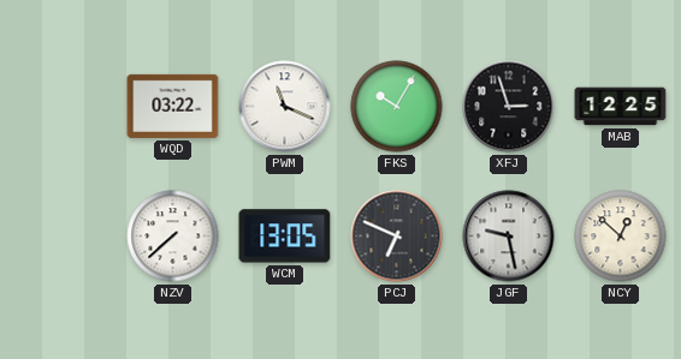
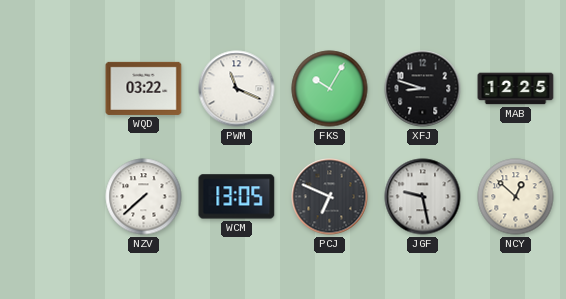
XFJ: 2:57 -> 8:48
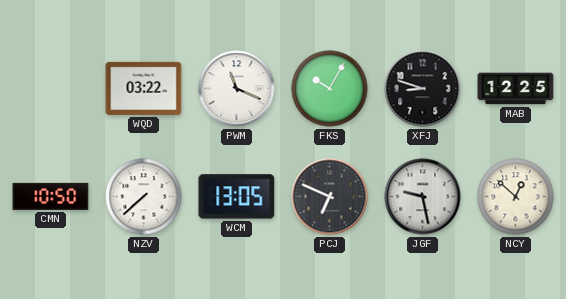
CMN: none -> 10:50
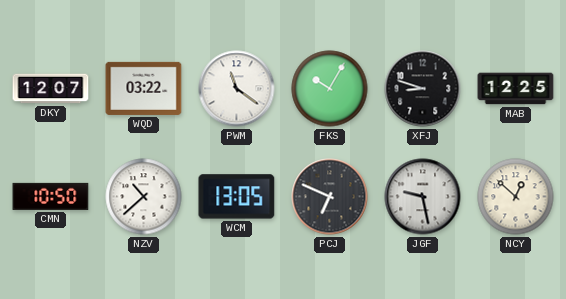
DKY: none -> 12:07
PWM: 11:19 -> 11:21
NZV: 7:38 -> 10:38
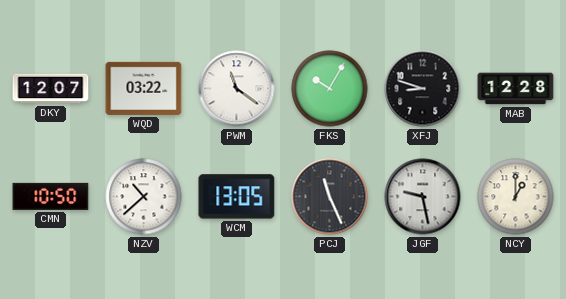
MAB: 12:25 -> 12:28
PCJ: 6:49 -> 11:26
NCY: 12:52 -> 1:00
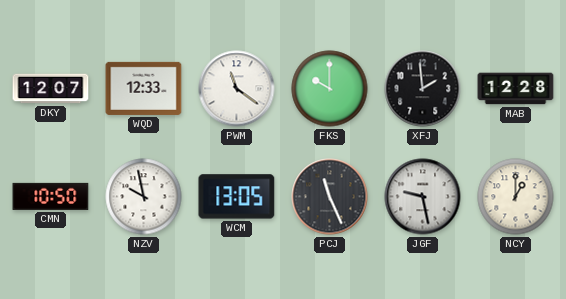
WQD: 03:22 -> 12:33
FKS: 10:05 -> 10:00
XFJ: 8:48 -> 1:59
NZV: 10:38 -> 9:58
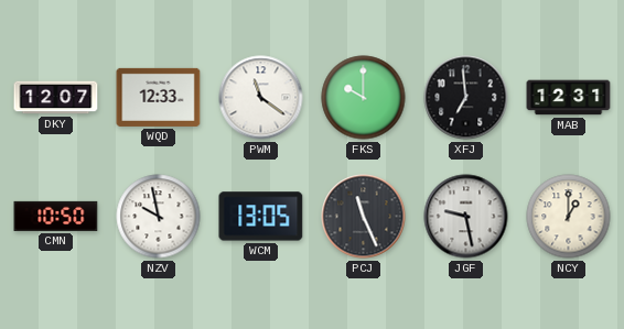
XFJ: 1:59 -> 6:59
MAB: 12:28 -> 12:31
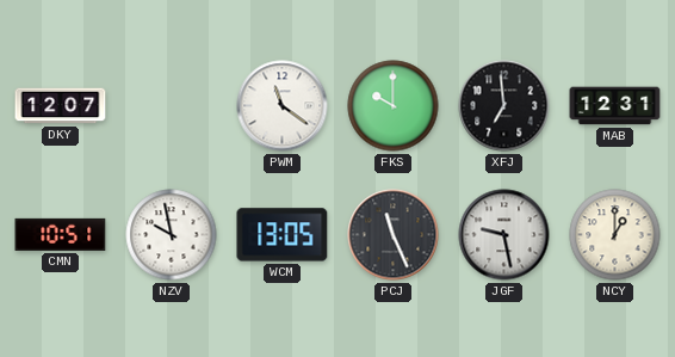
WQD: 12:33 -> none
CMN: 10:50 -> 10:51
